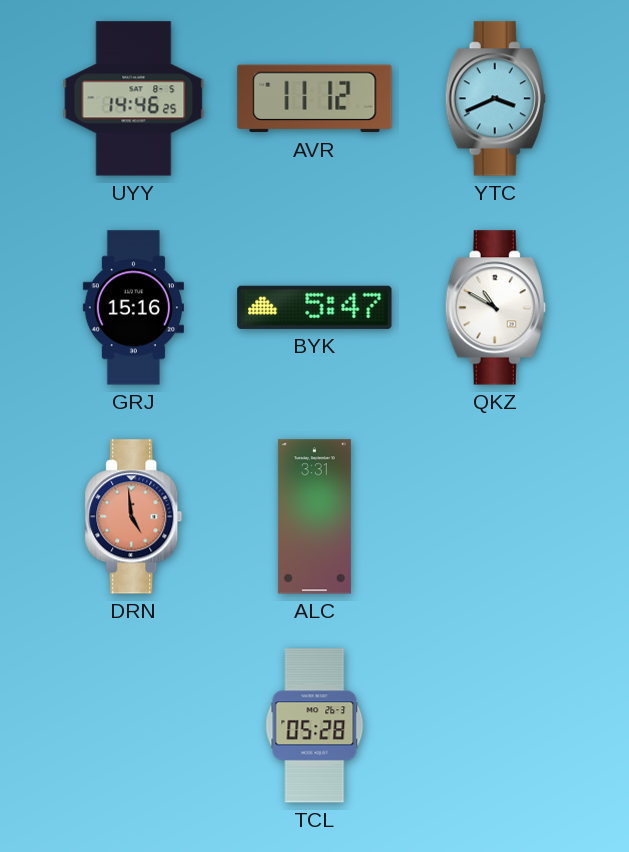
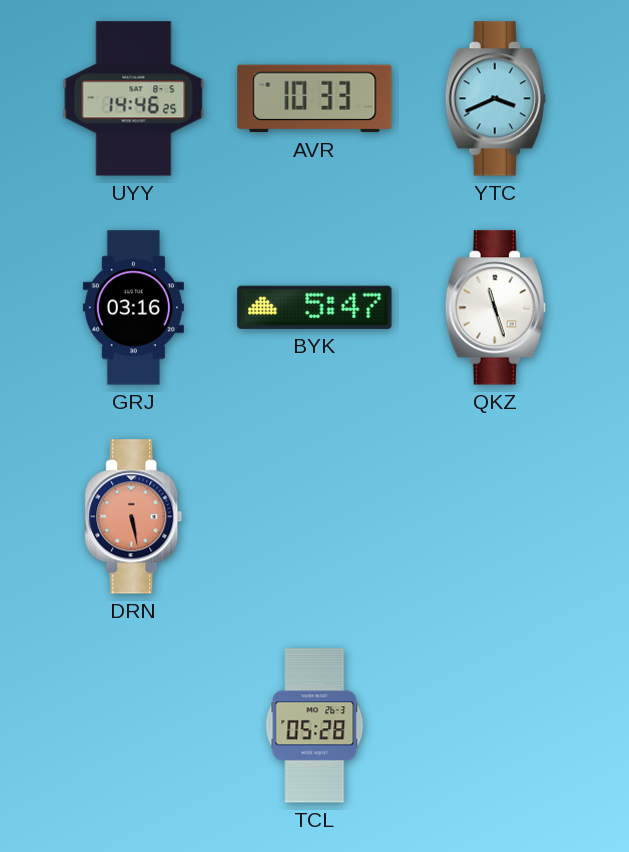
AVR: 11:12 -> 10:33
GRJ: 15:16 -> 03:16
QKZ: 10:50 -> 11:27
DRN: 4:59 -> 5:28
ALC: 3:31 -> none
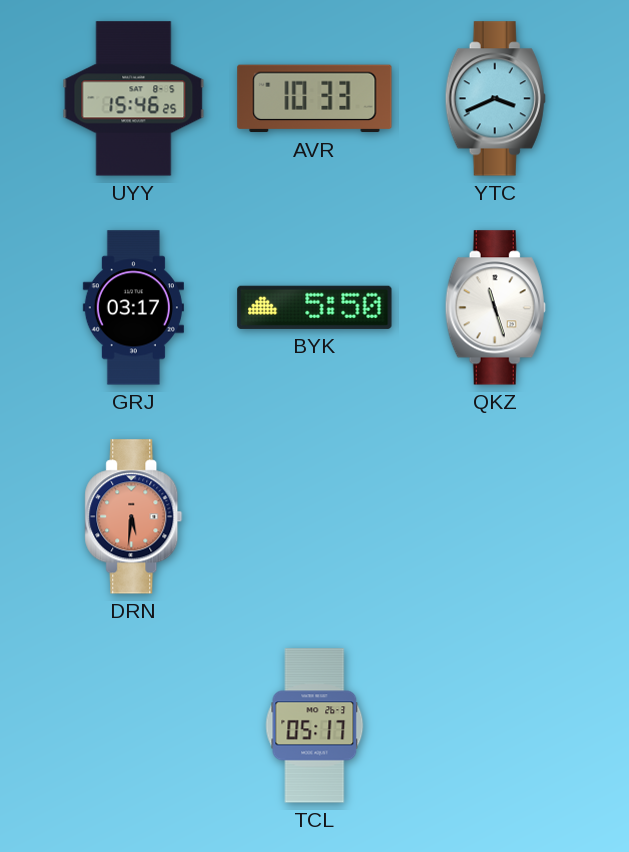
UYY: 14:46 -> 15:46
GRJ: 03:16 -> 03:17
BYK: 5:47 -> 5:50
DRN: 5:28 -> 5:31
TCL: 05:28 -> 05:17
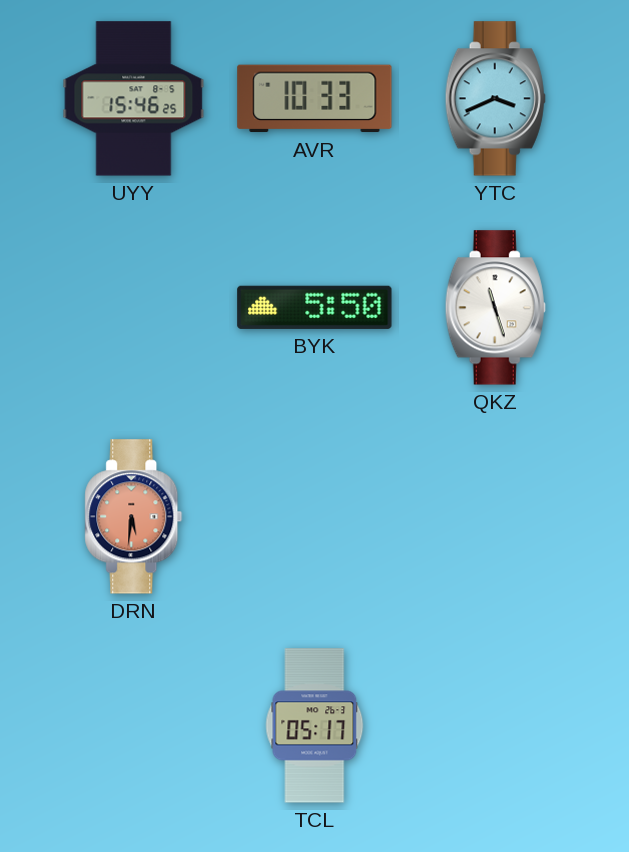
GRJ: 03:17 -> none
